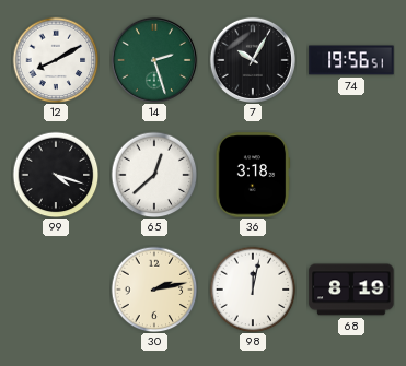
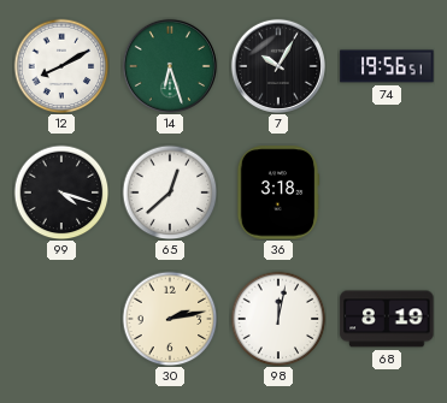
14: 2:27 -> 6:27
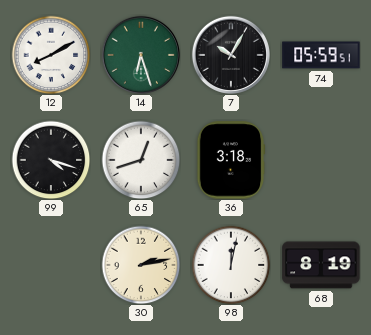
74: 19:56 -> 05:59
65: 12:38 -> 12:42
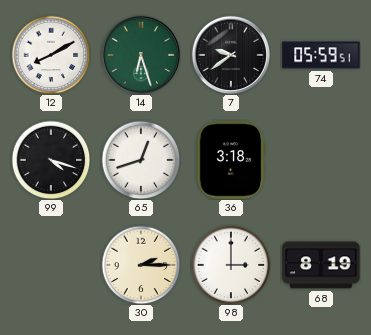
7: 10:05 -> 9:39
30: 2:13 -> 2:15
98: 12:02 -> 3:00
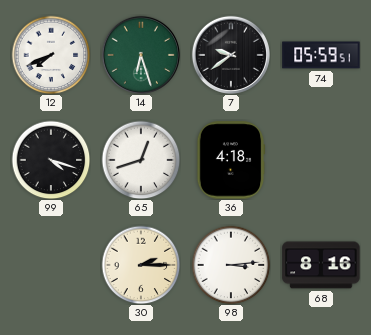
12: 8:10 -> 7:41
36: 3:18 -> 4:18
98: 3:00 -> 3:14
68: 8:19 -> 8:16
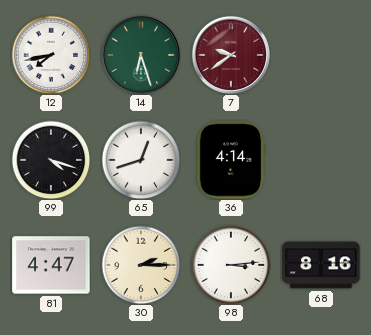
12: 7:41 -> 7:43
7 dial: black -> burgundy
74: 05:59 -> none
36: 4:18 -> 4:14
81: none -> 4:47
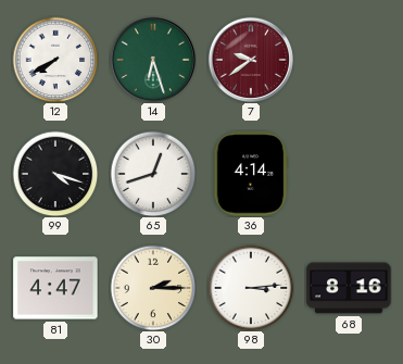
12: 7:43 -> 7:40
